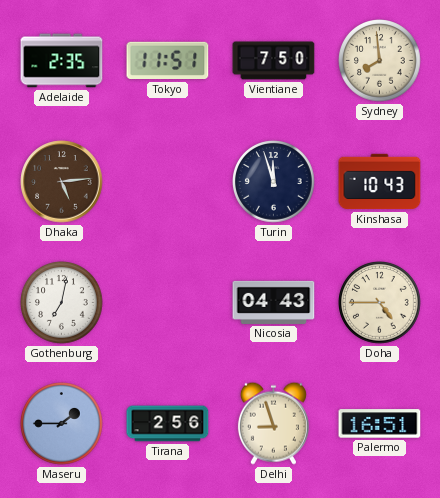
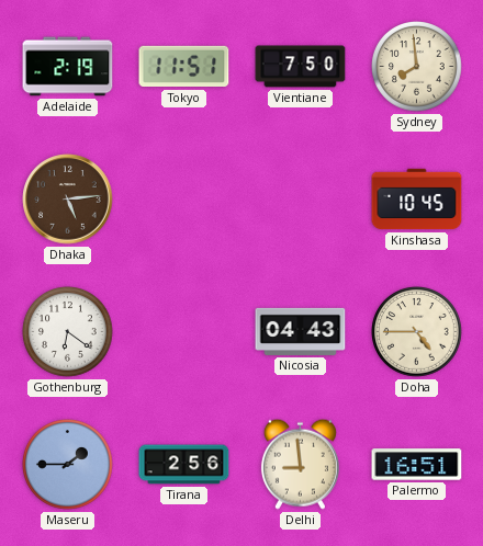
Adelaide: 2:35 -> 2:19
Turin: 11:57 -> none
Kinshasa: 10:43 -> 10:45
Gothenburg: 7:02 -> 6:21
Delhi: 8:57 -> 8:59
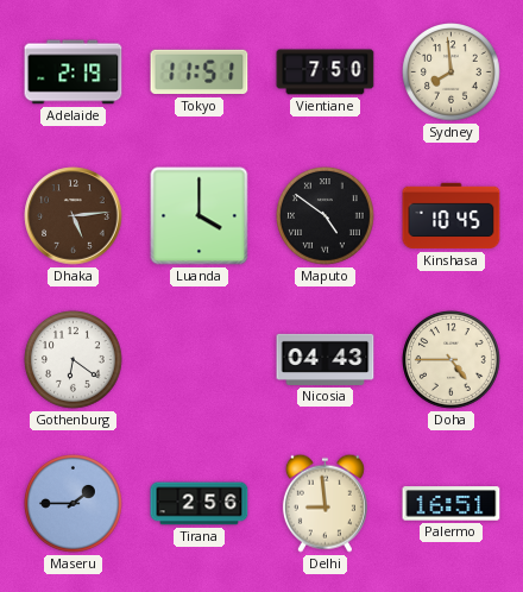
Luanda: none -> 4:00
Maputo: none -> 4:51
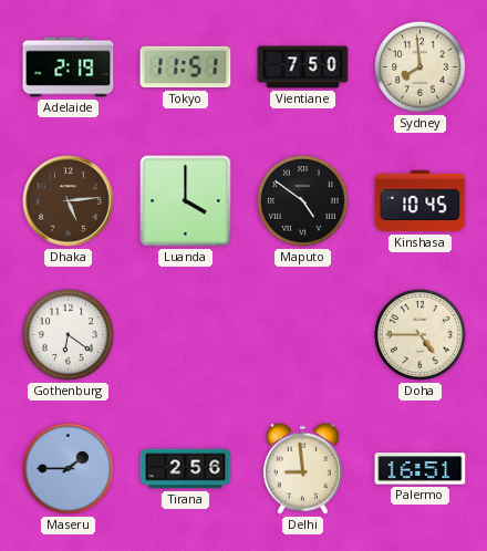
Nicosia: 04:43 -> none
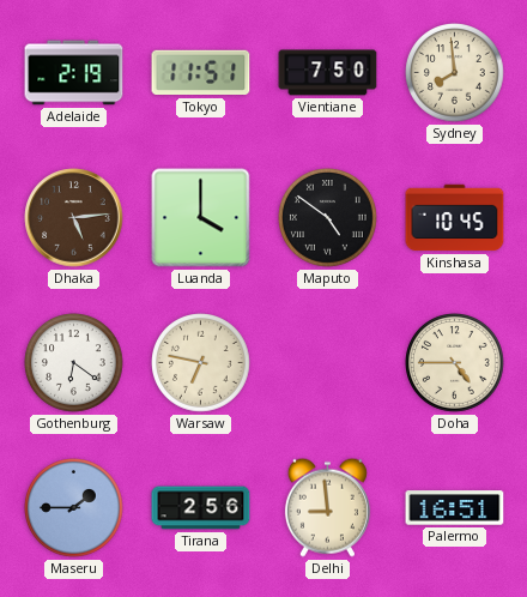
Warsaw: none -> 6:47
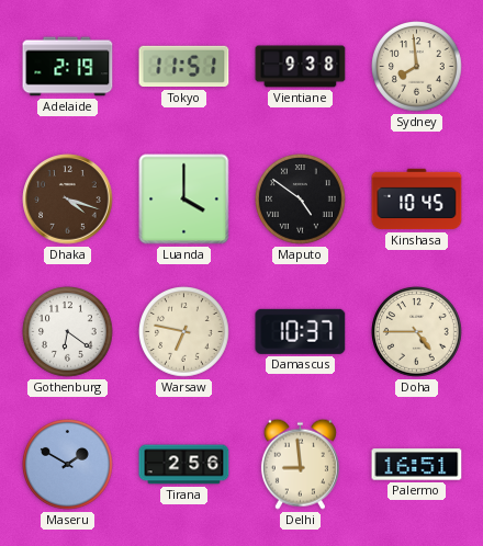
Vientiane: 7:50 -> 9:38
Dhaka: 5:14 -> 4:18
Damascus: none -> 10:37
Maseru: 1:45 -> 1:50
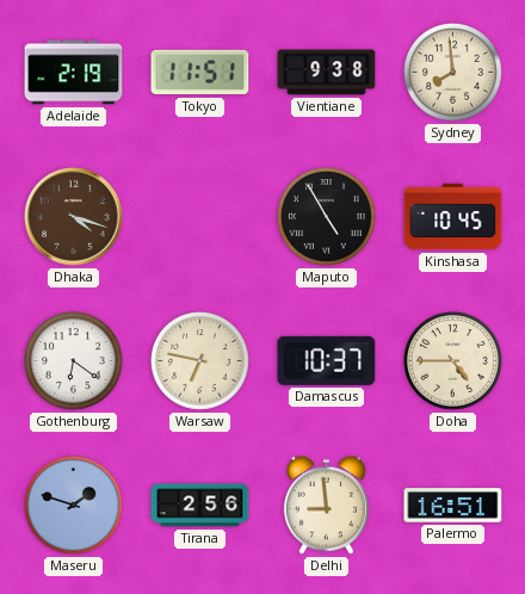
Luanda: 4:00 -> none
Maputo: 4:51 -> 4:55
Maseru: 1:50 -> 1:48
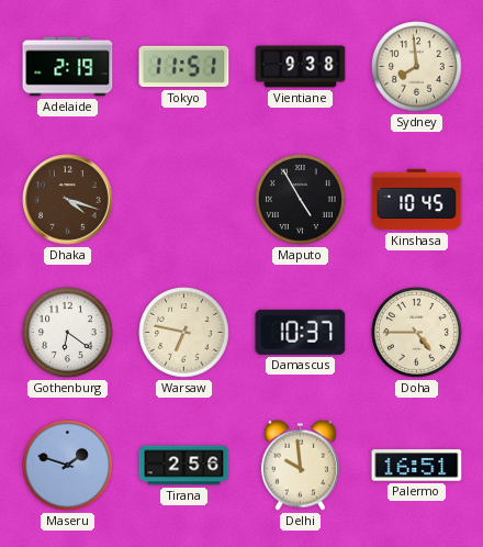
Delhi: 8:59 -> 9:59
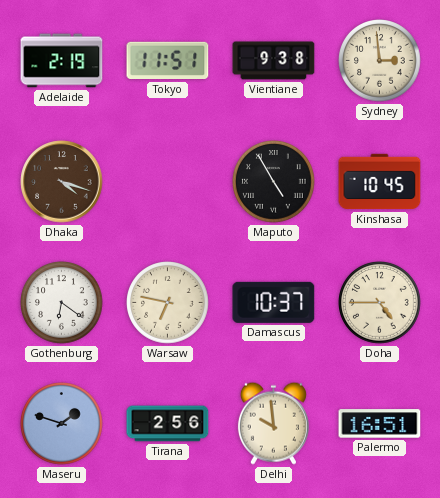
Sydney: 7:59 -> 2:59
